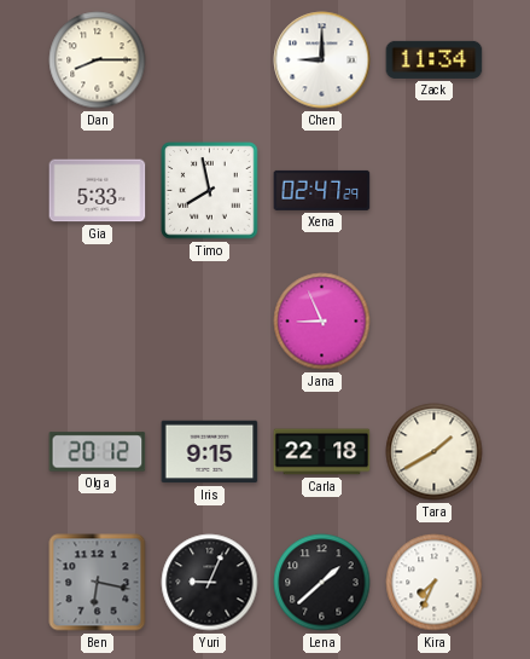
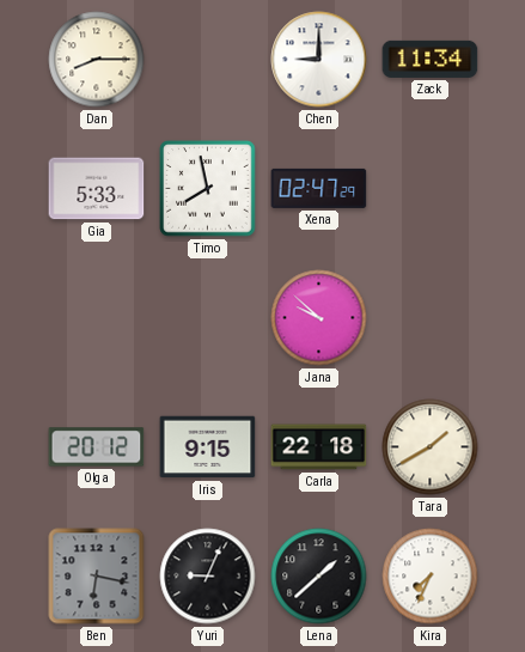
Jana: 8:56 -> 9:52
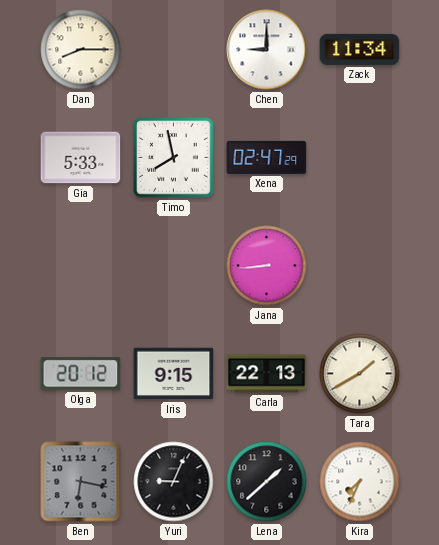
Jana: 9:52 -> 8:44
Carla: 22:18 -> 22:13
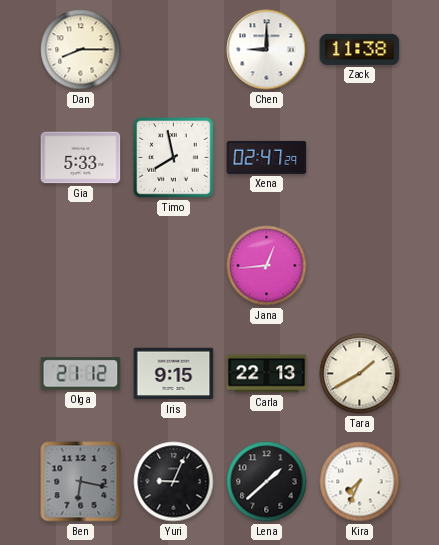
Zack: 11:34 -> 11:38
Jana: 8:44 -> 12:44
Olga: 20:12 -> 21:12
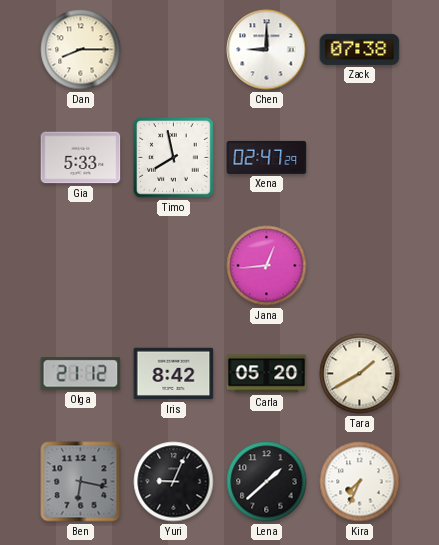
Zack: 11:38 -> 07:38
Iris: 9:15 -> 8:42
Carla: 22:13 -> 05:20
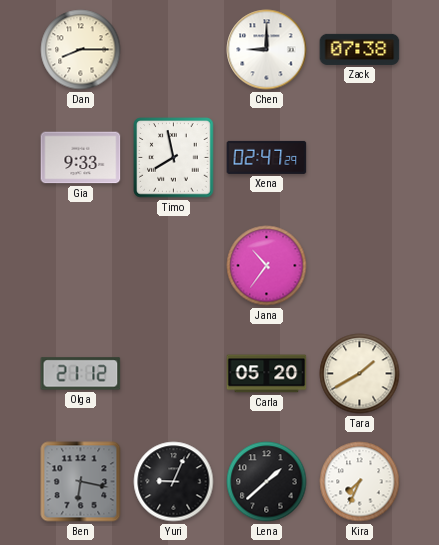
Gia: 5:33 -> 9:33
Jana: 12:44 -> 10:36
Iris: 8:42 -> none
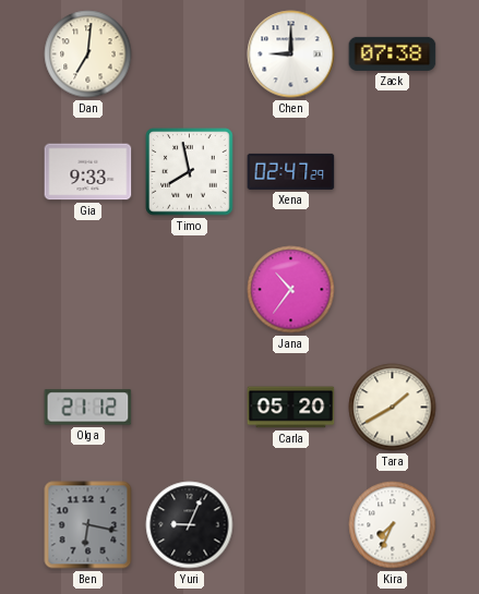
Dan: 8:15 -> 7:01
Lena: 1:38 -> none
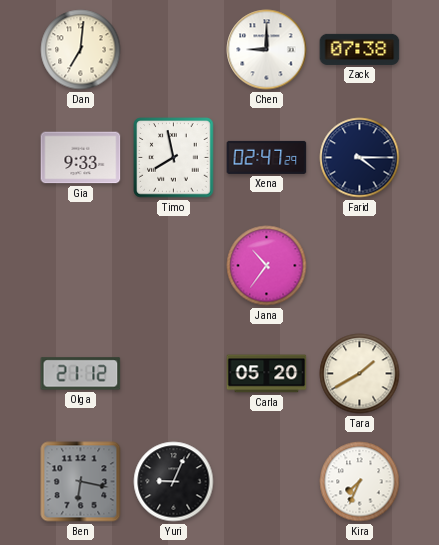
Farid: none -> 4:15
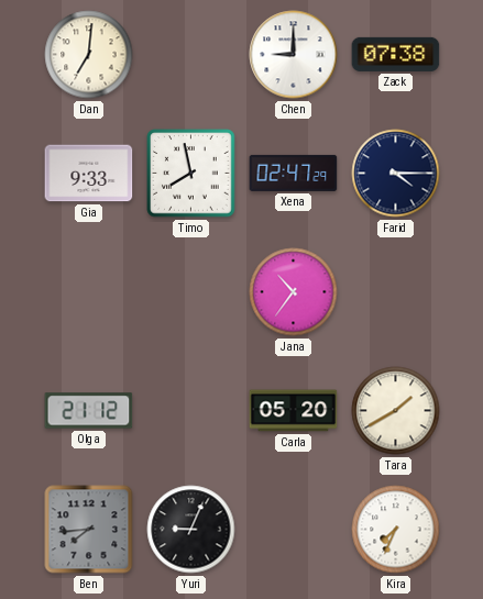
Ben: 6:17 -> 7:44
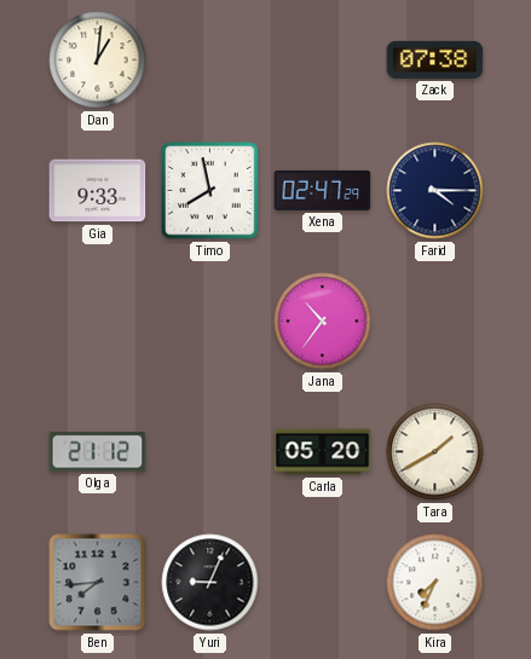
Dan: 7:01 -> 1:01
Chen: 9:00 -> none
